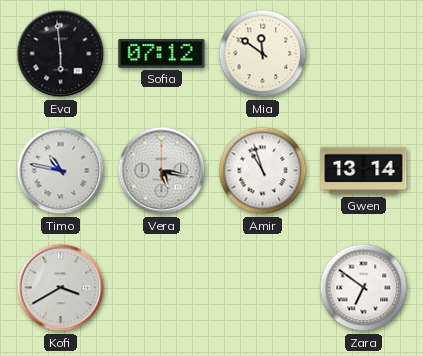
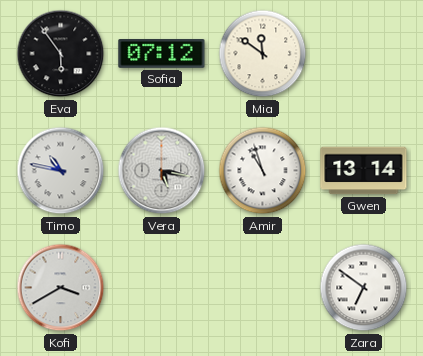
Eva: 5:59 -> 5:54
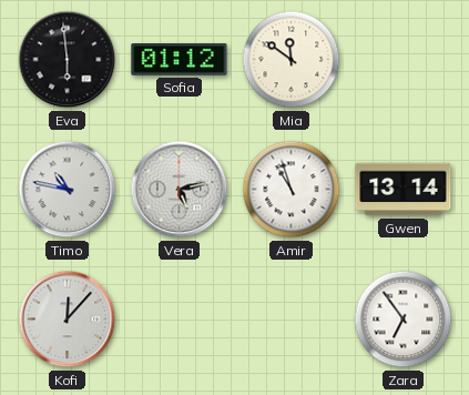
Eva: 5:54 -> 5:59
Sofia: 07:12 -> 01:12
Vera: 5:17 -> 5:13
Kofi: 3:40 -> 12:07
Zara: 6:51 -> 6:54
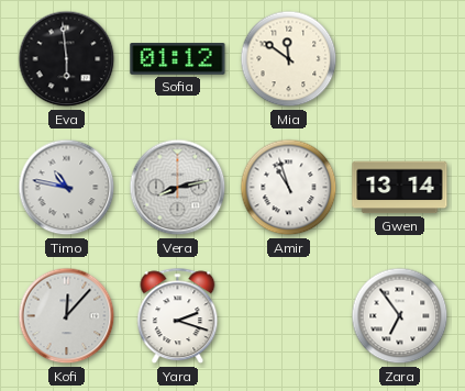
Vera: 5:13 -> 8:13
Yara: none -> 2:18
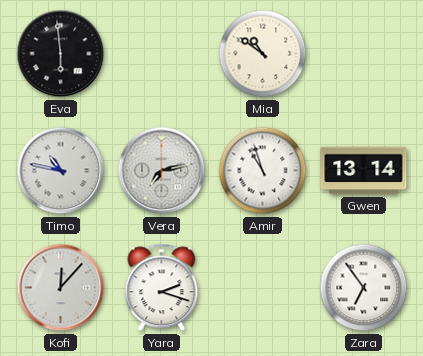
Sofia: 01:12 -> none
Mia: 11:51 -> 10:51
Vera: 8:13 -> 7:13
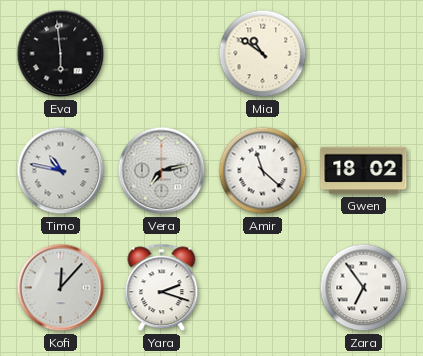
Amir: 10:57 -> 11:22
Gwen: 13:14 -> 18:02
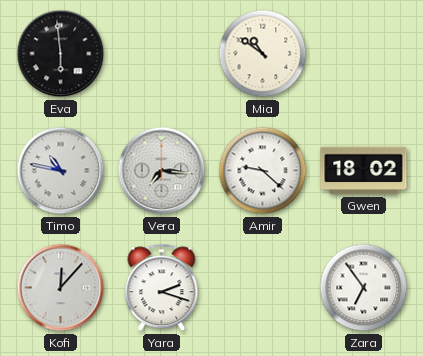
Vera: 7:13 -> 7:16
Amir: 11:22 -> 9:22
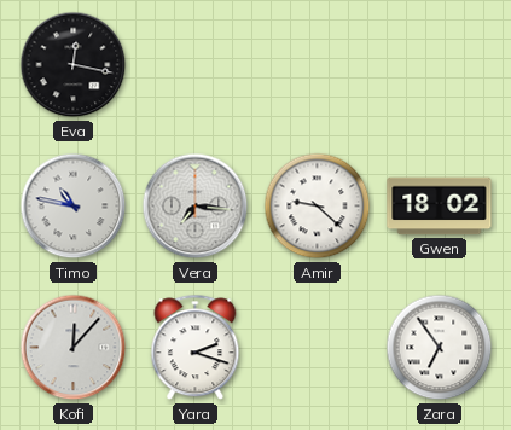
Eva: 5:59 -> 12:17
Mia: 10:51 -> none
